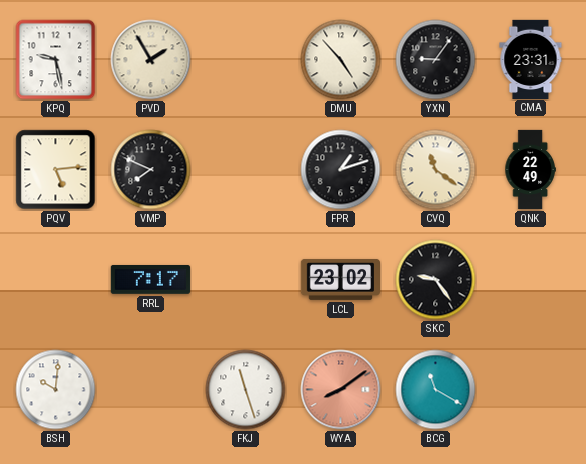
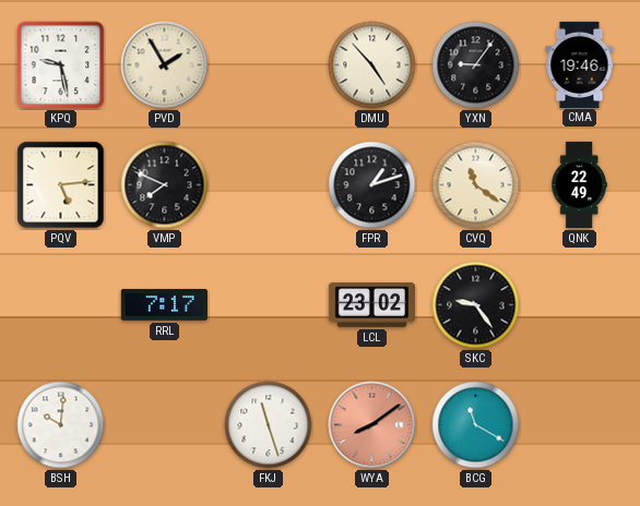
CMA: 23:31 -> 19:46
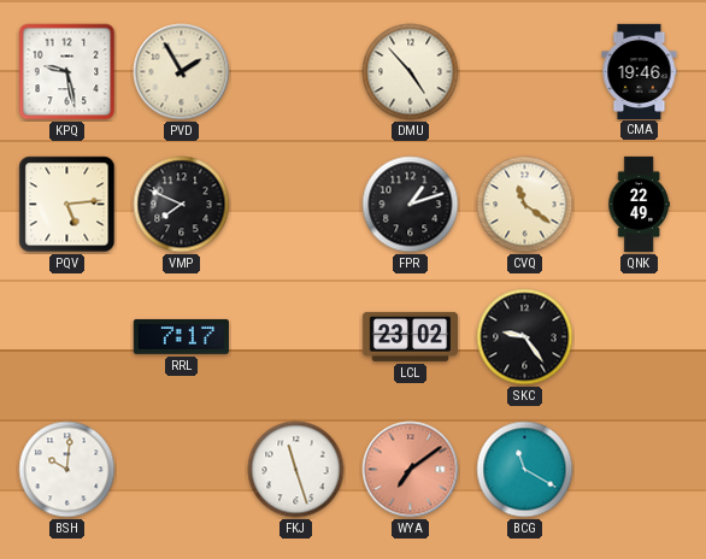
YXN: 9:06 -> none
WYA: 8:09 -> 7:09
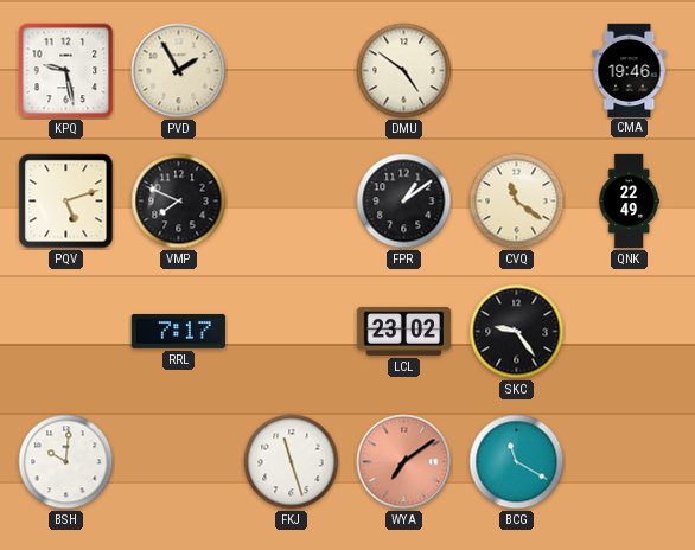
DMU: 4:53 -> 4:51
PQV: 5:14 -> 5:12
FPR: 1:12 -> 1:09
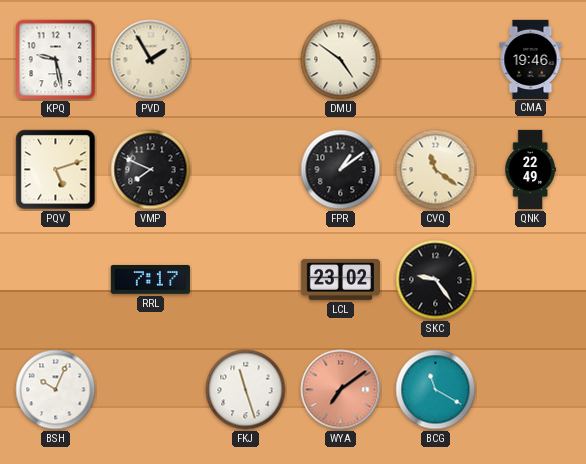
BSH: 10:01 -> 10:04
